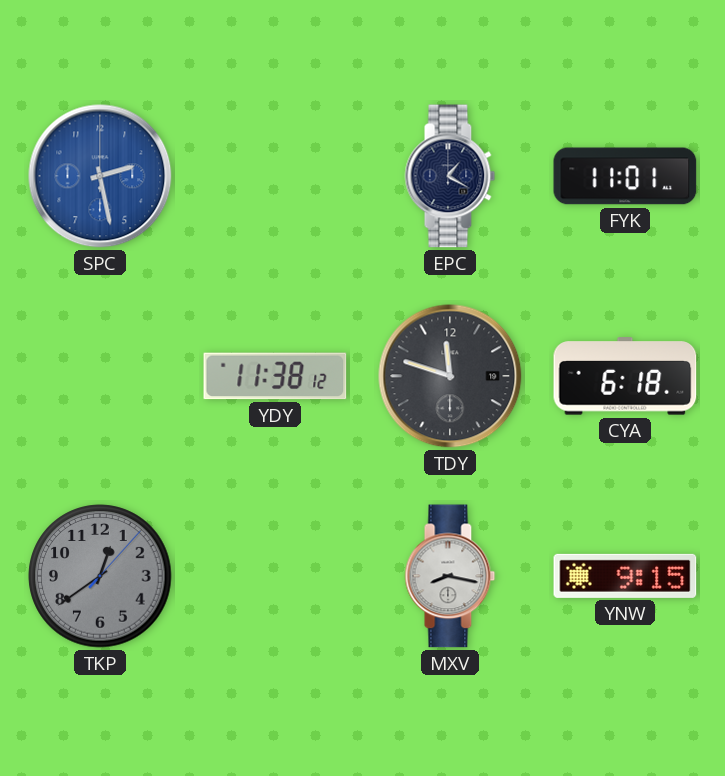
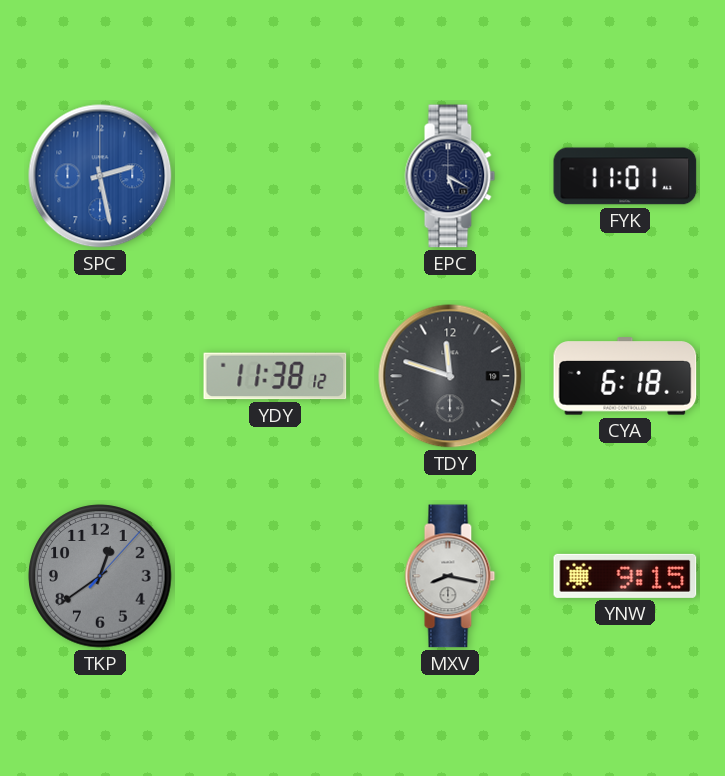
EPC: 1:20 -> 5:20
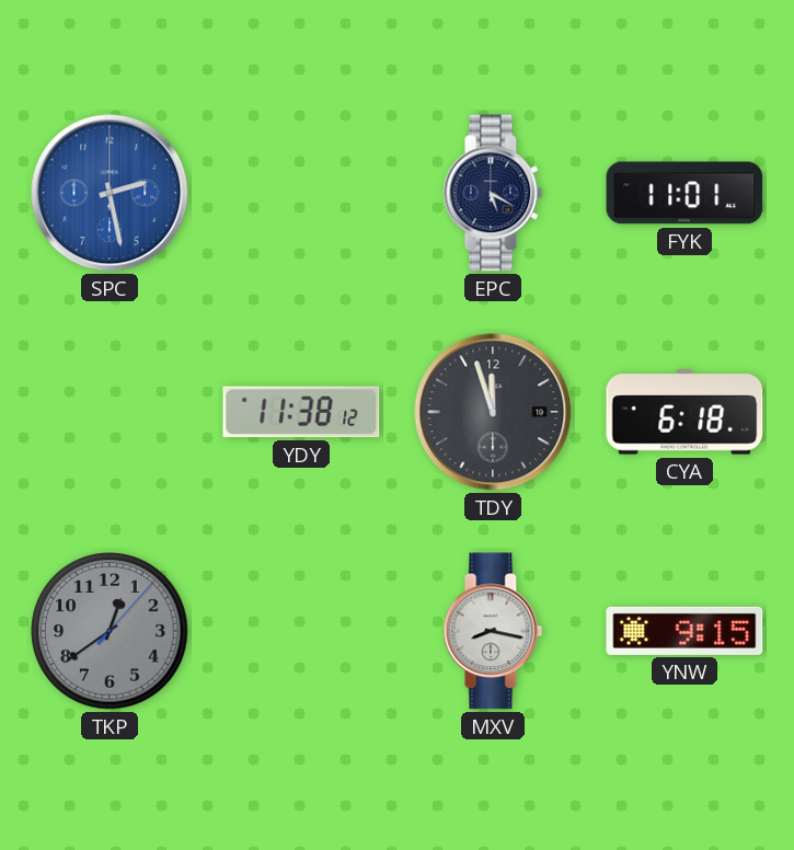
TDY: 11:48 -> 11:57
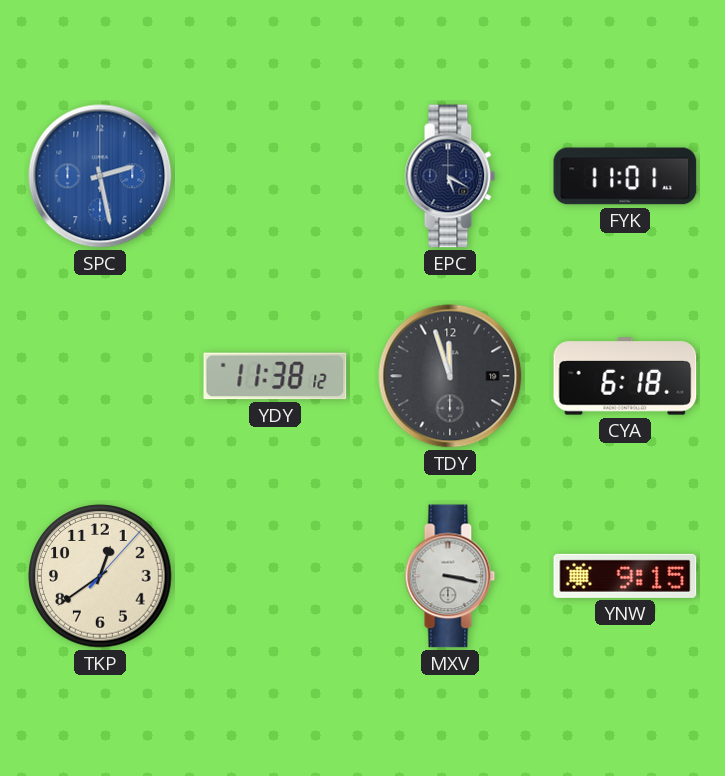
TKP dial: grey -> cream
MXV: 8:17 -> 3:17
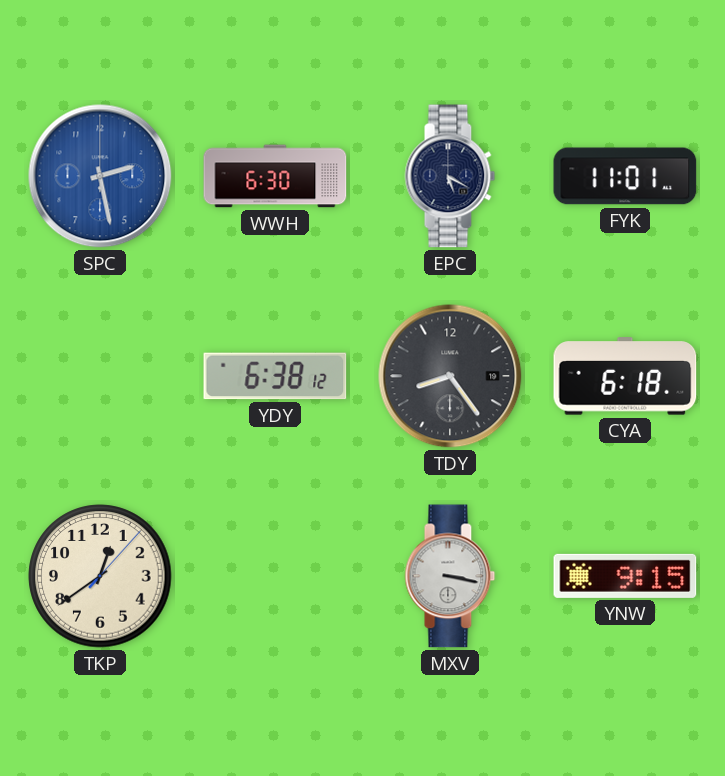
WWH: none -> 6:30
YDY: 11:38 -> 6:38
TDY: 11:57 -> 8:24
